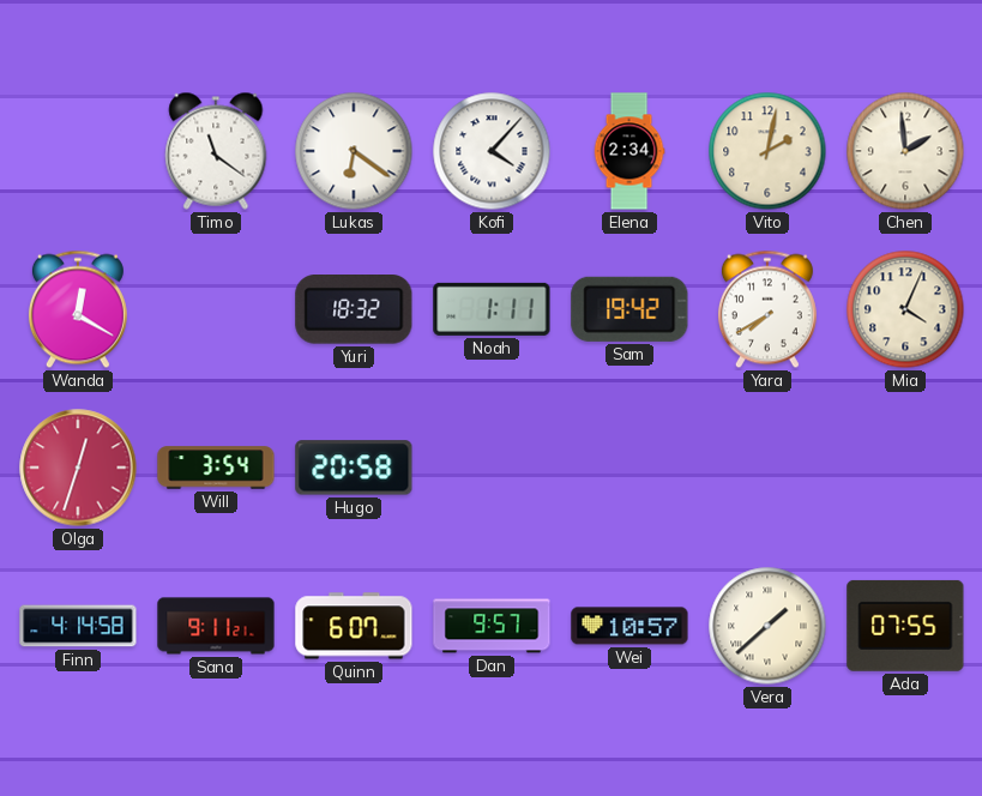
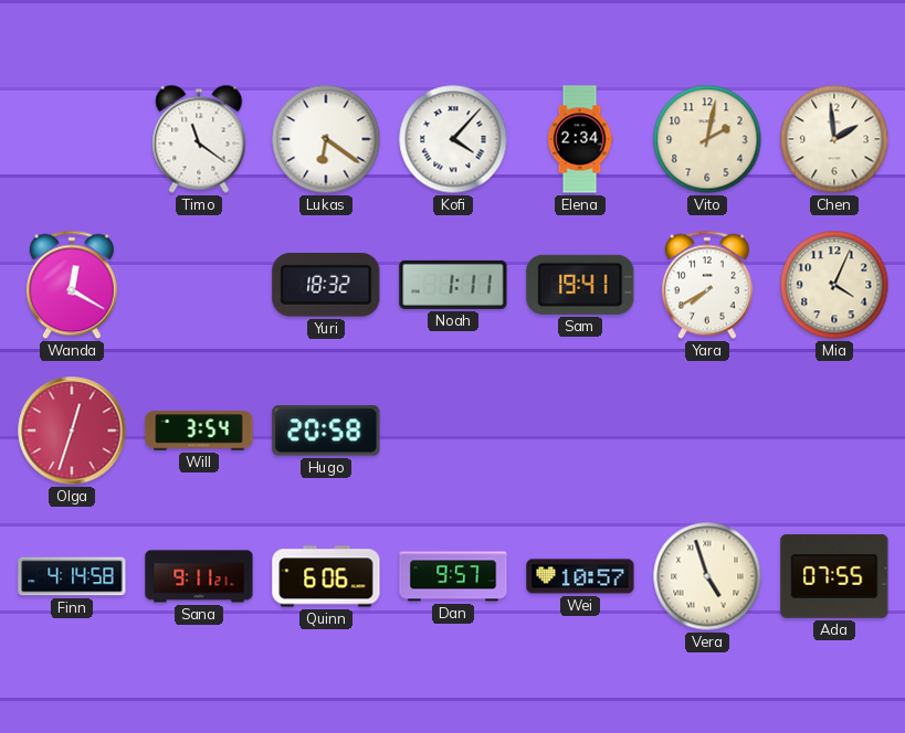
Sam: 19:42 -> 19:41
Quinn: 6:07 -> 6:06
Vera: 1:38 -> 4:57
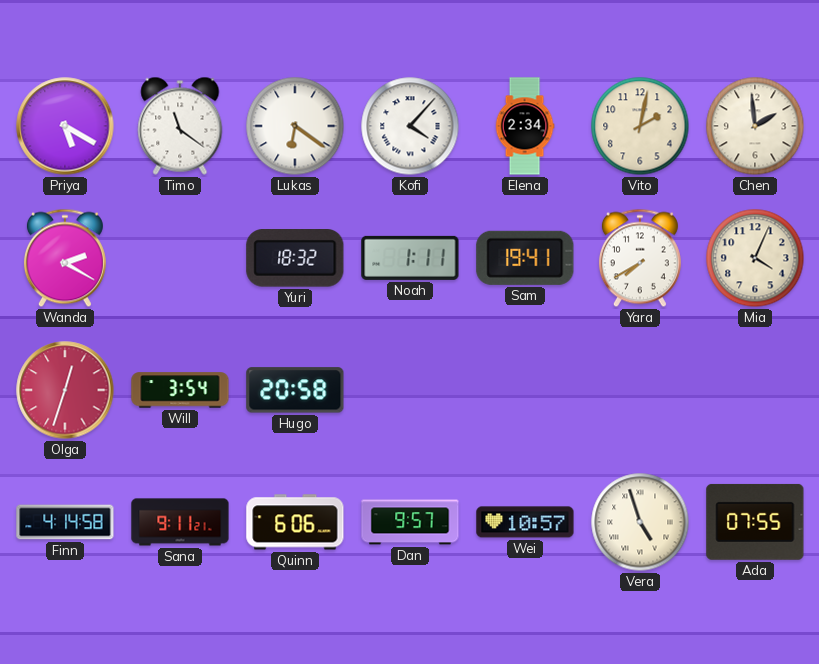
Priya: none -> 5:20
Wanda: 12:20 -> 2:20
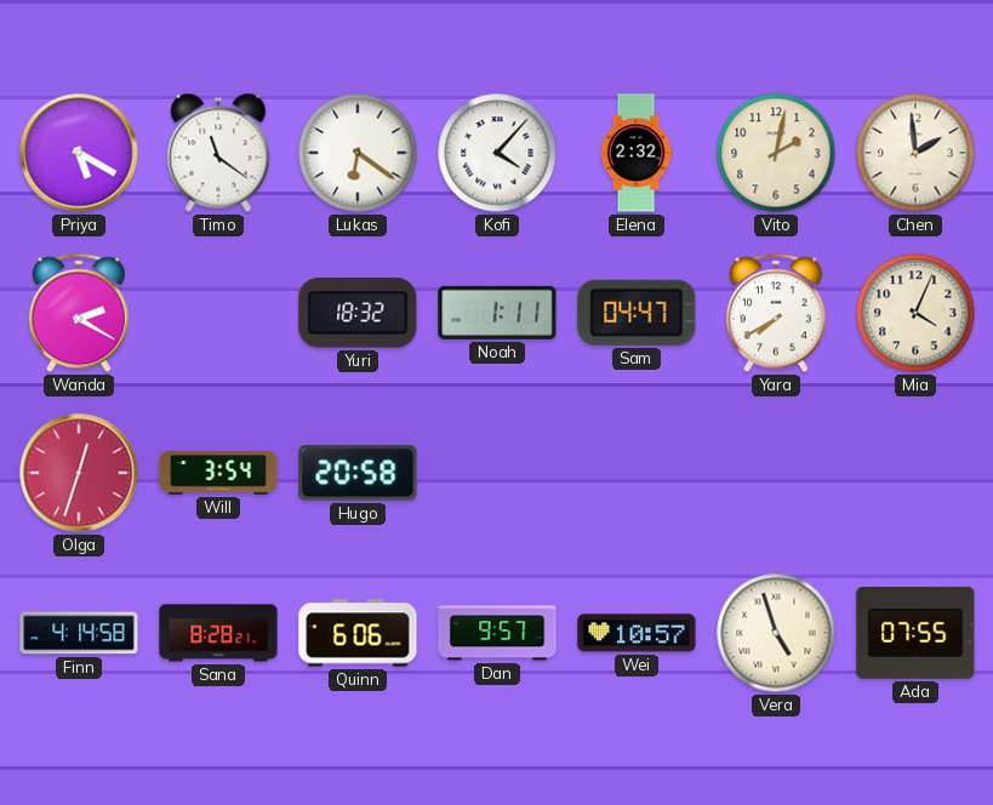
Elena: 2:34 -> 2:32
Sam: 19:41 -> 04:47
Sana: 9:11 -> 8:28
